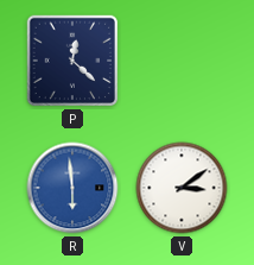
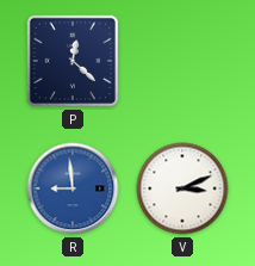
R: 5:59 -> 8:59
V: 3:09 -> 3:11
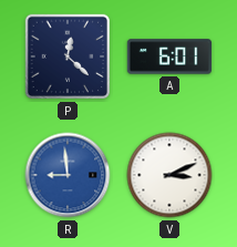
A: none -> 6:01
